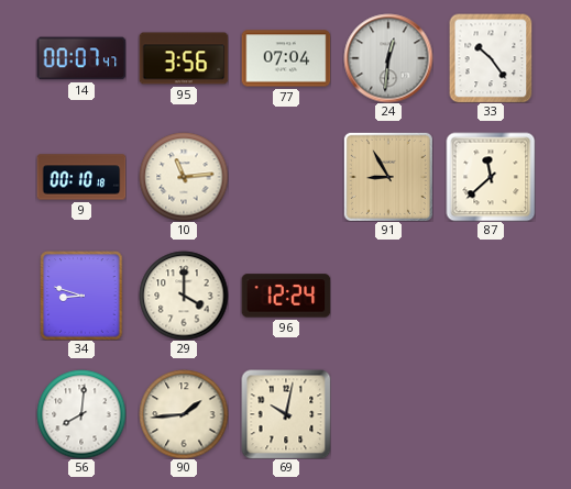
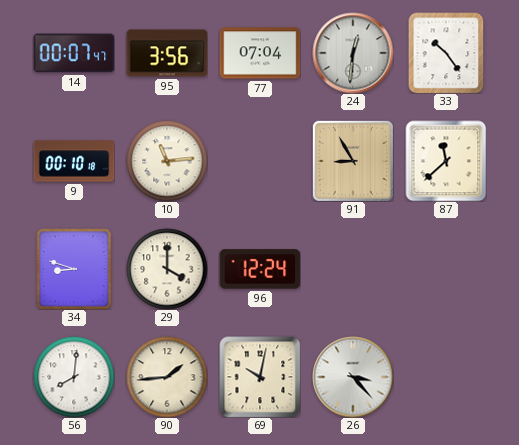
26: none -> 3:23
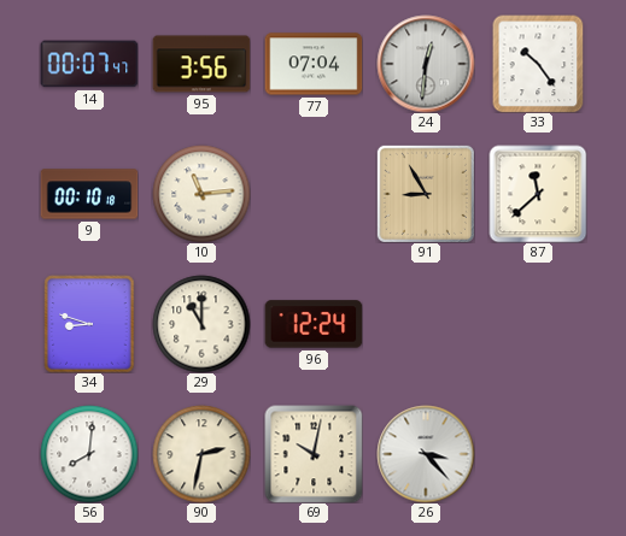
29: 4:00 -> 11:00
90: 1:44 -> 2:32
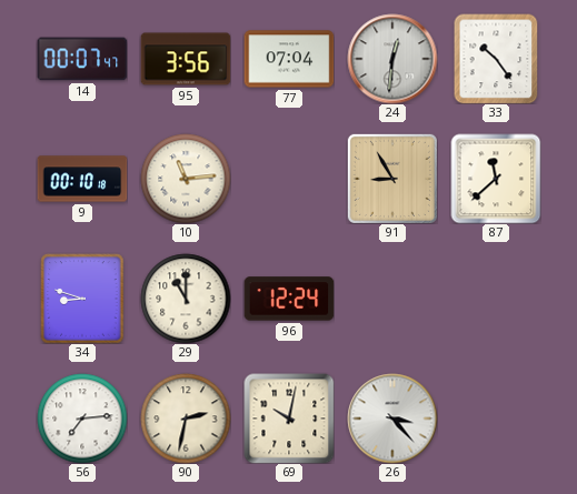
56: 8:01 -> 7:14
